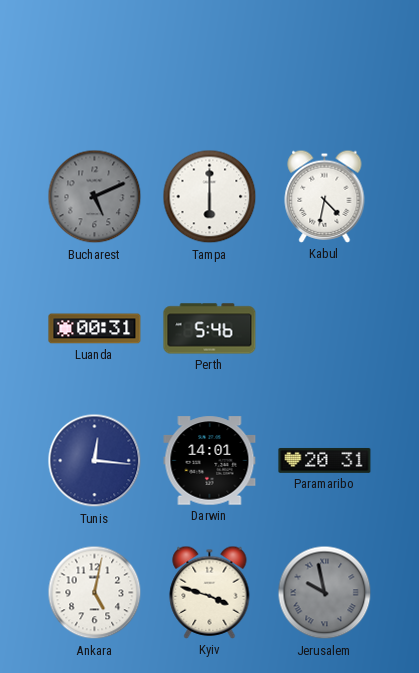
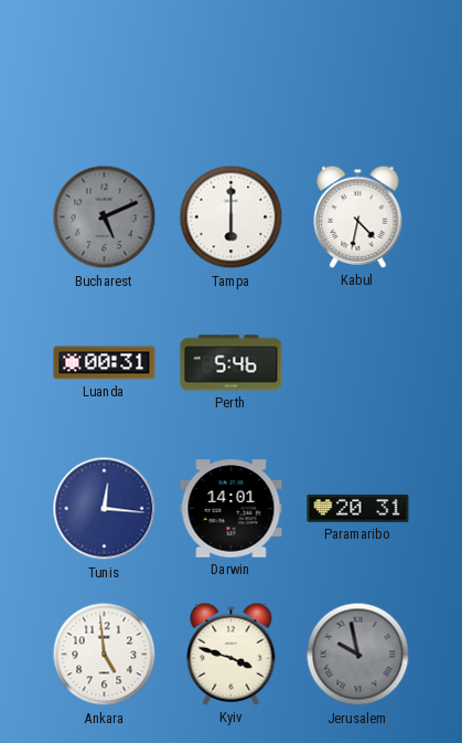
Ankara: 5:02 -> 4:59
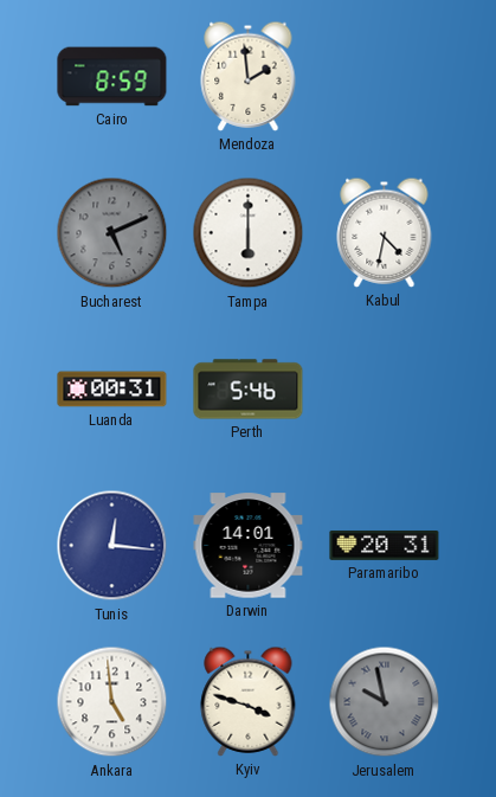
Cairo: none -> 8:59
Mendoza: none -> 1:59
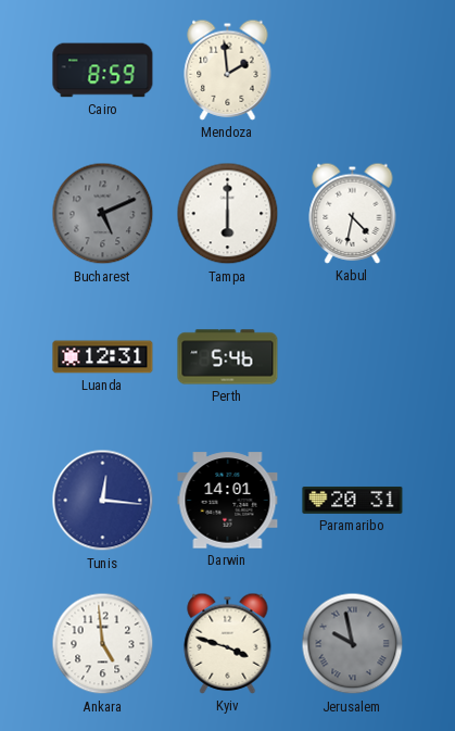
Luanda: 00:31 -> 12:31
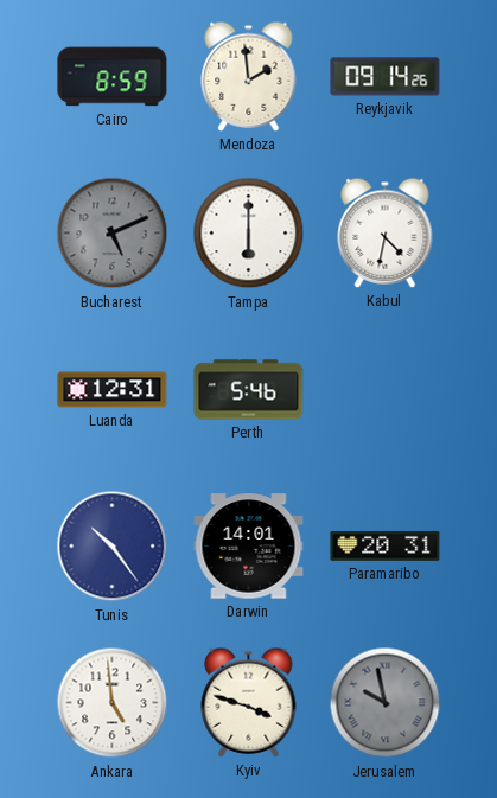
Reykjavik: none -> 09:14
Tunis: 12:16 -> 10:24
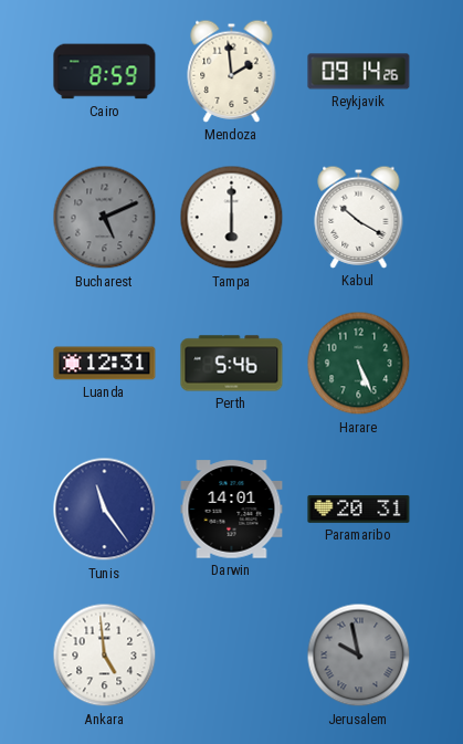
Kabul: 4:32 -> 10:20
Harare: none -> 5:26
Tunis: 10:24 -> 11:24
Kyiv: 3:48 -> none
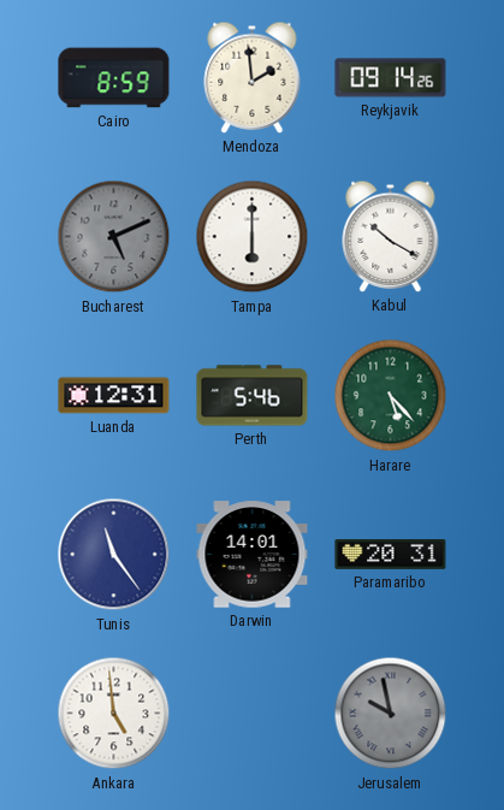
Harare: 5:26 -> 5:23
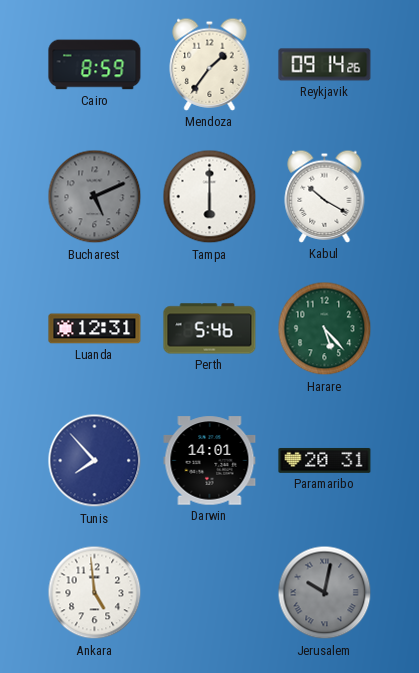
Mendoza: 1:59 -> 1:36
Tunis: 11:24 -> 7:53
Jerusalem: 9:58 -> 10:02
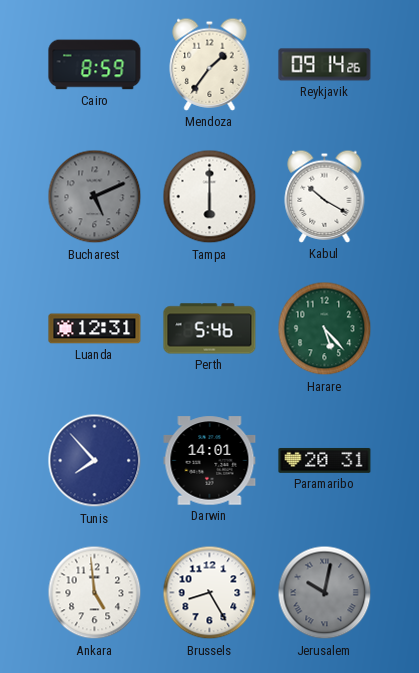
Brussels: none -> 8:25
